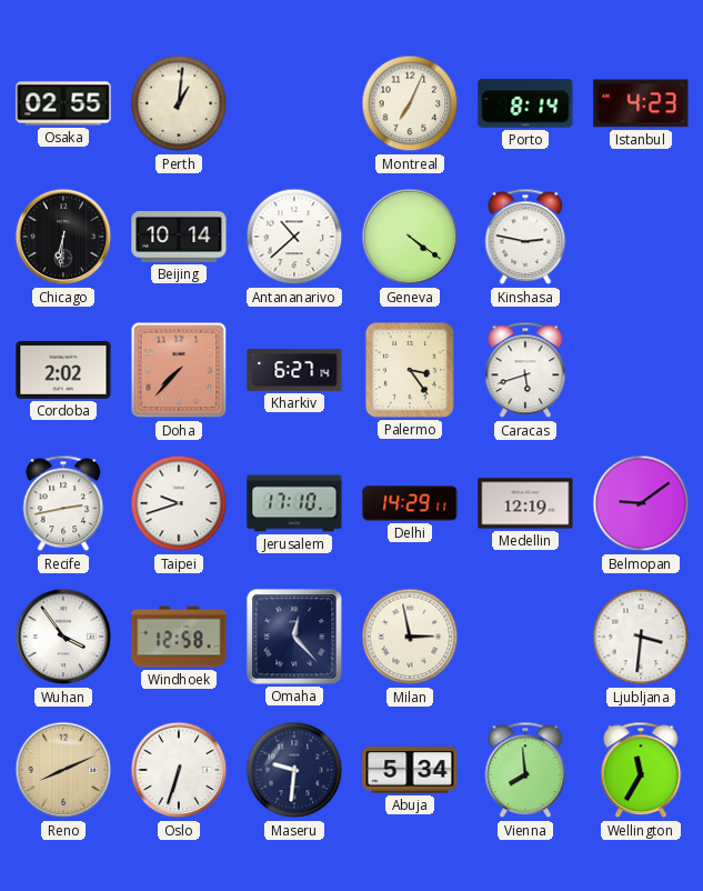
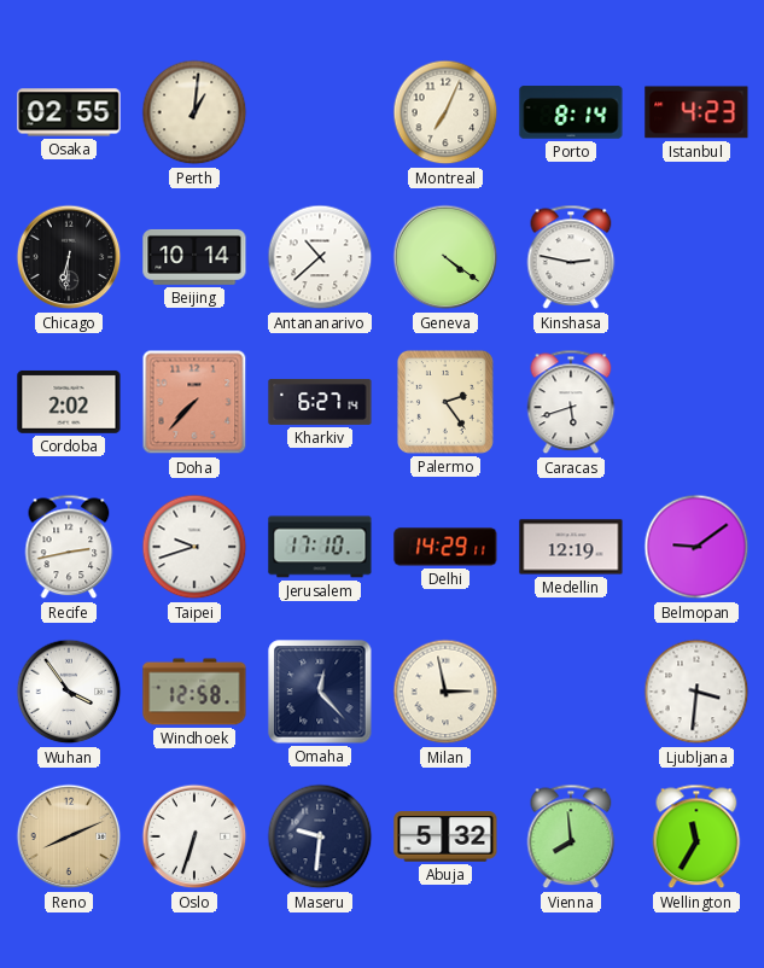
Palermo: 3:24 -> 2:24
Abuja: 5:34 -> 5:32
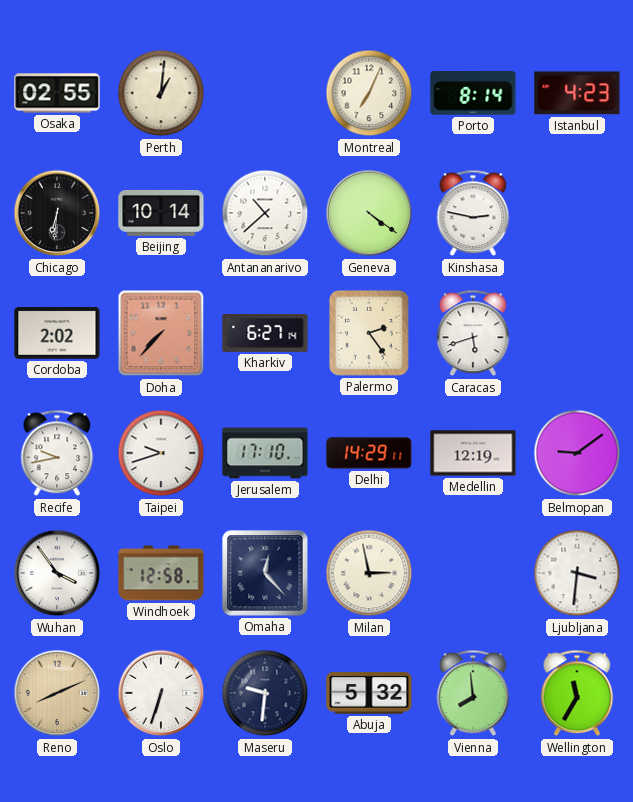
Recife: 2:43 -> 9:43
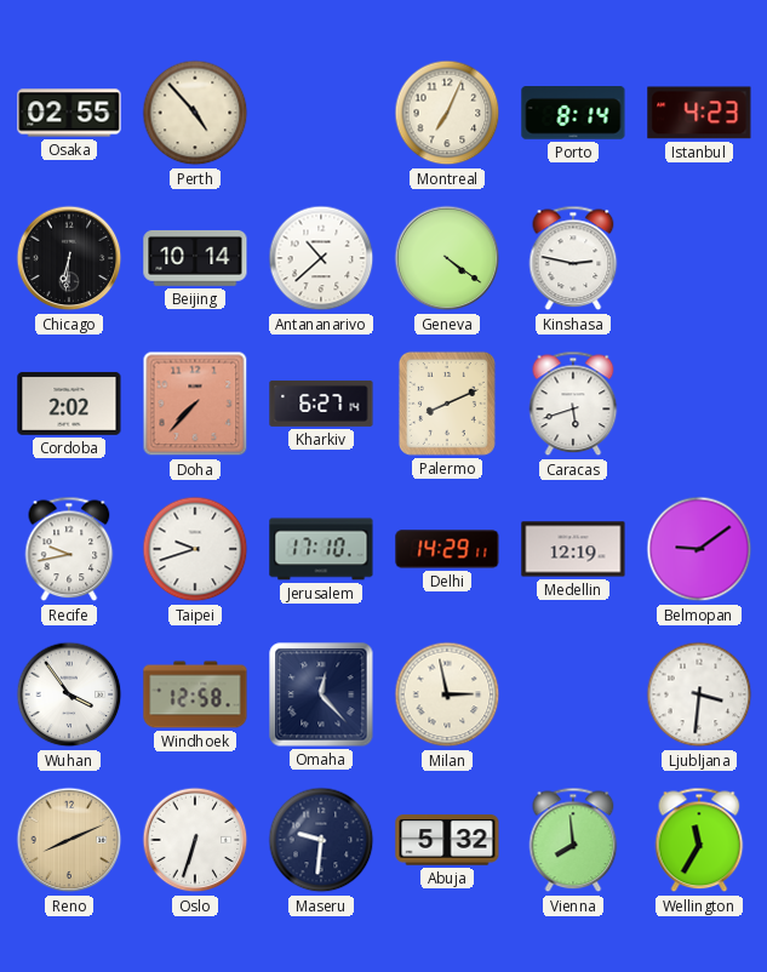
Perth: 1:01 -> 4:53
Palermo: 2:24 -> 8:11
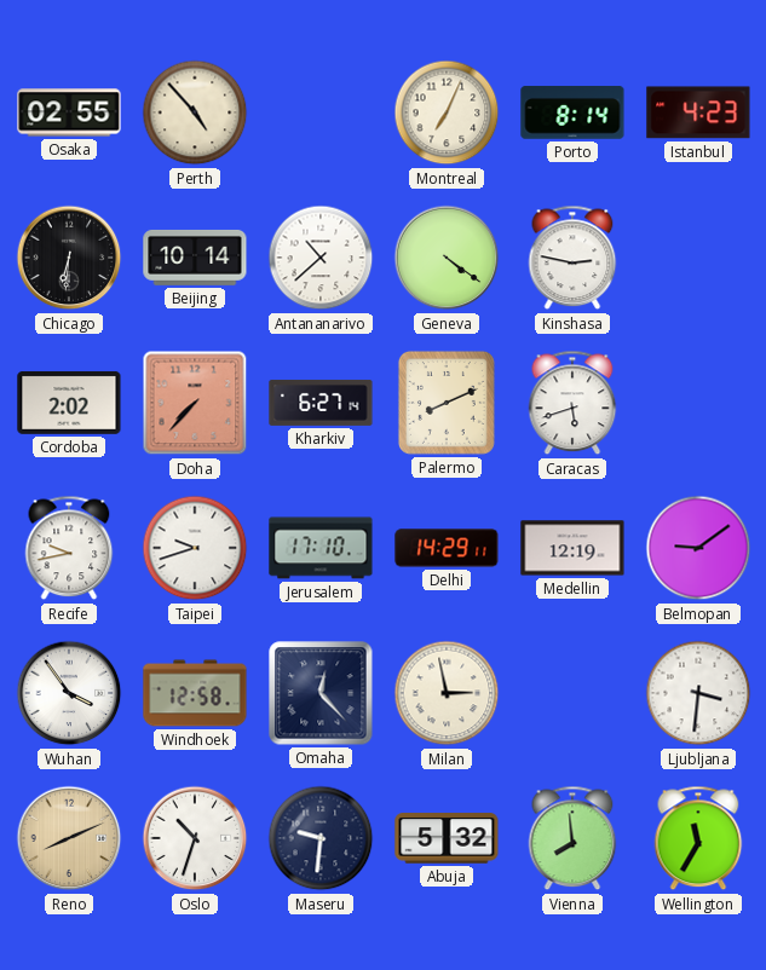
Oslo: 6:33 -> 10:33
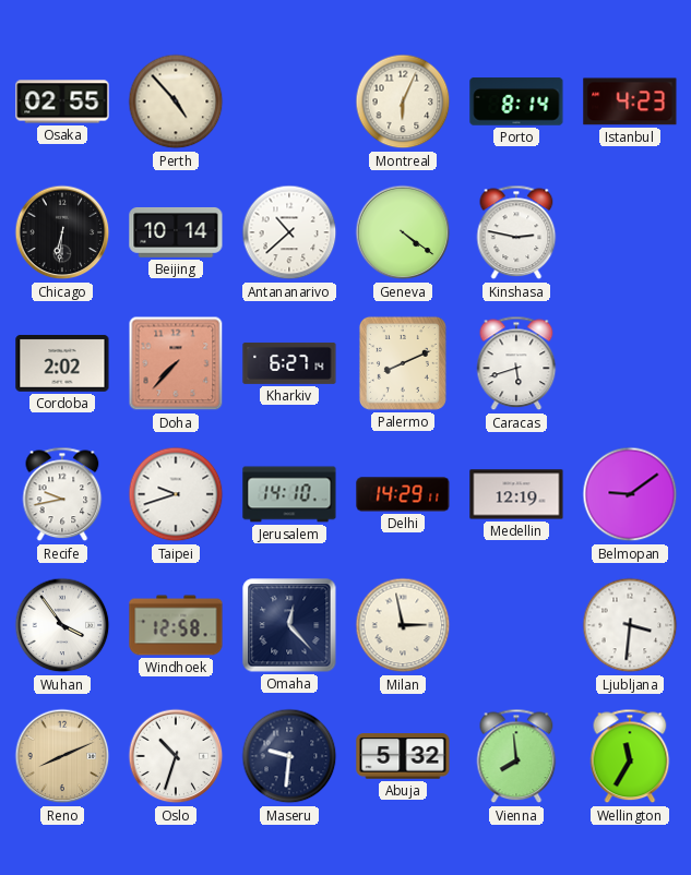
Montreal: 7:04 -> 6:04
Jerusalem: 17:10 -> 14:10
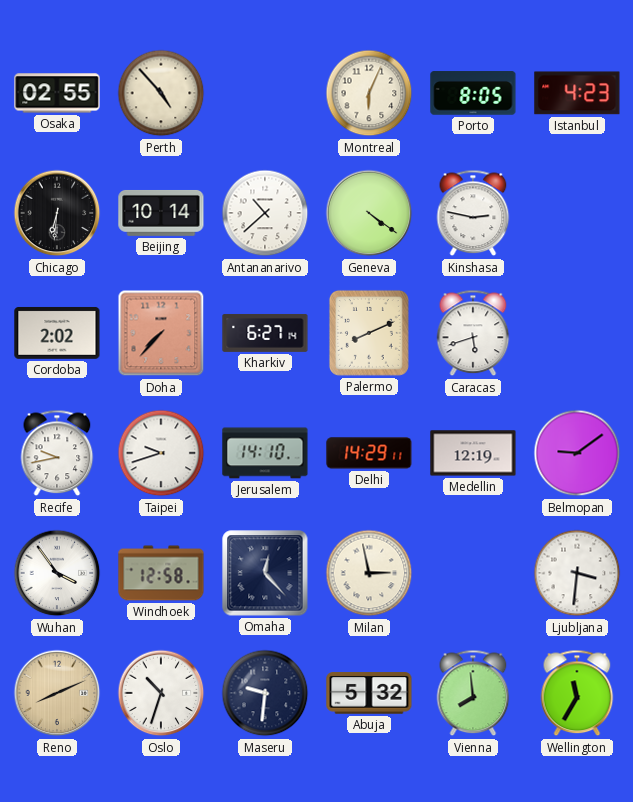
Porto: 8:14 -> 8:05
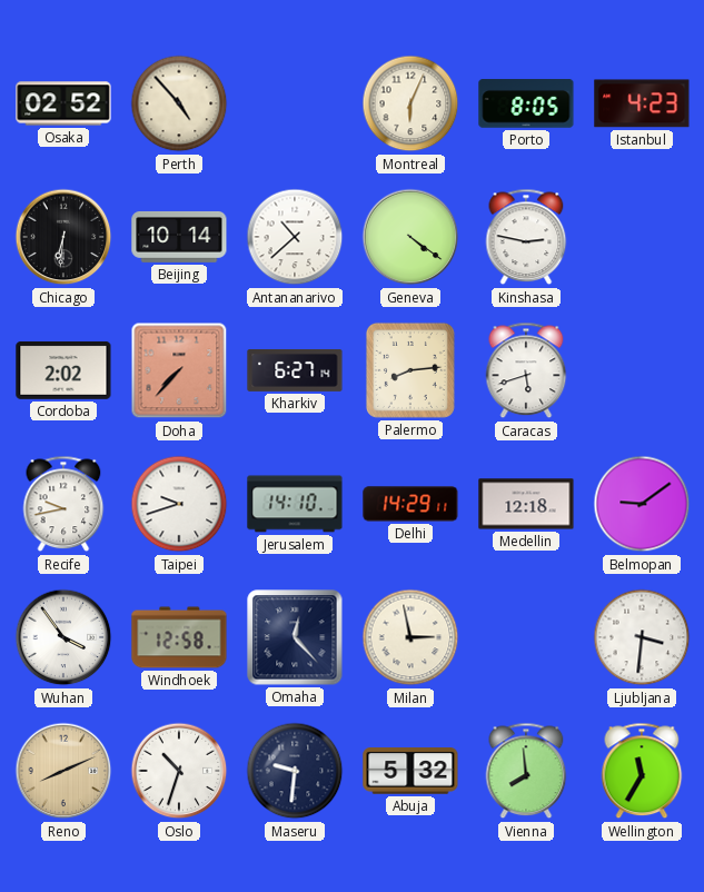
Osaka: 02:55 -> 02:52
Palermo: 8:11 -> 8:14
Medellin: 12:19 -> 12:18
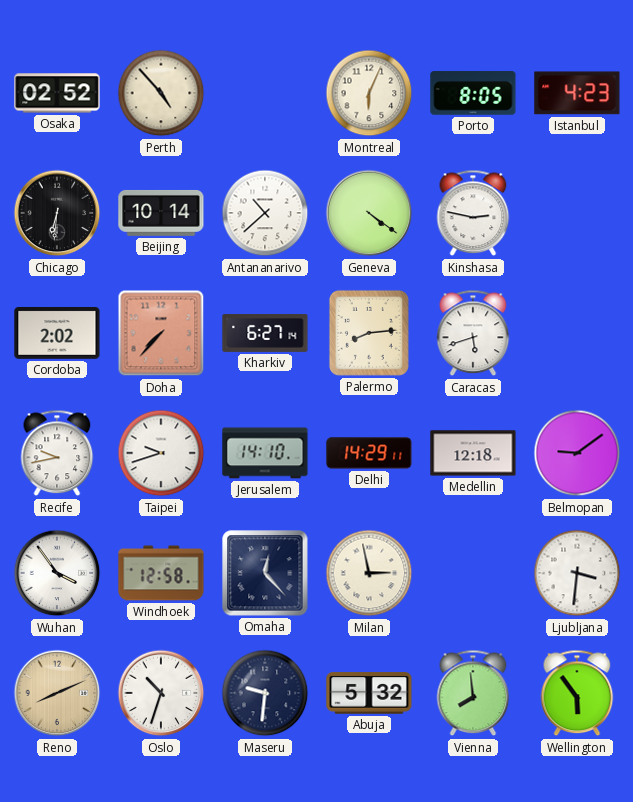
Wellington: 11:35 -> 5:54
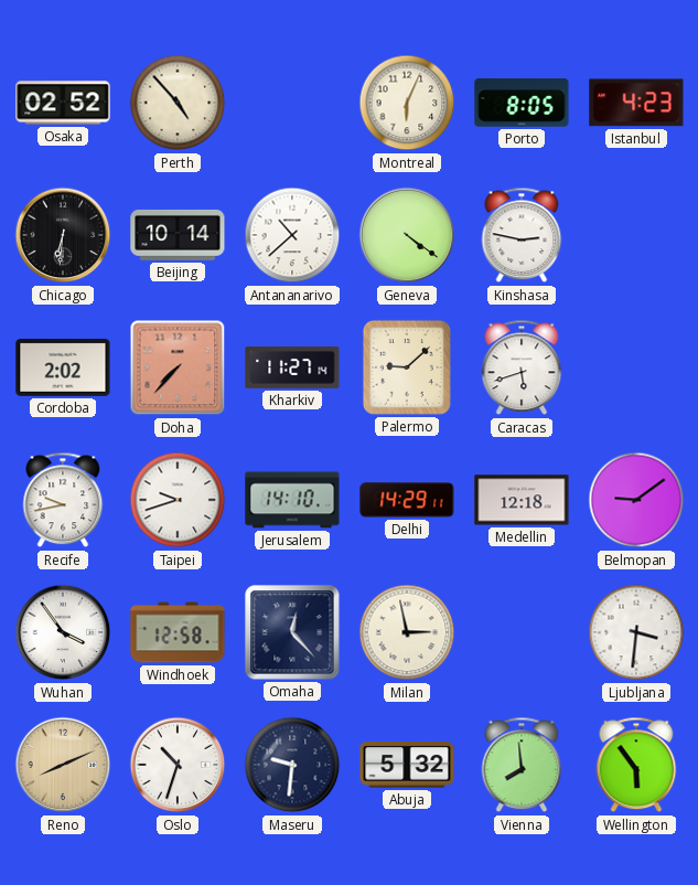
Kharkiv: 6:27 -> 11:27
Palermo: 8:14 -> 9:08
